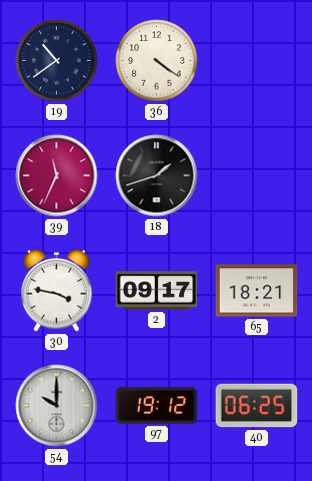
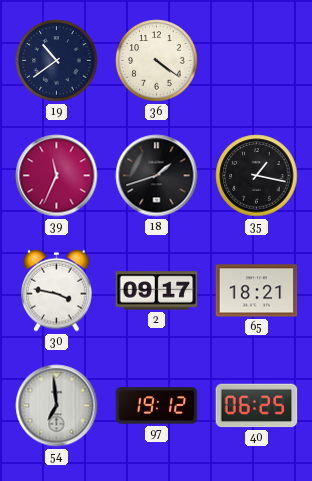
35: none -> 1:17
54: 10:00 -> 6:59
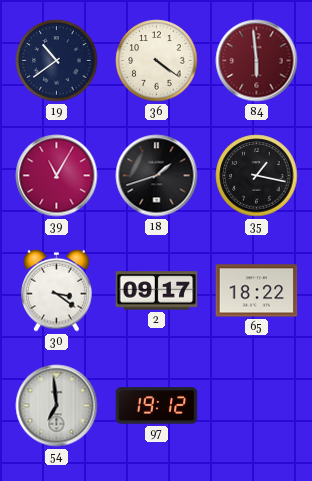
84: none -> 5:59
39: 11:34 -> 11:05
30: 3:47 -> 3:21
65: 18:21 -> 18:22
40: 06:25 -> none
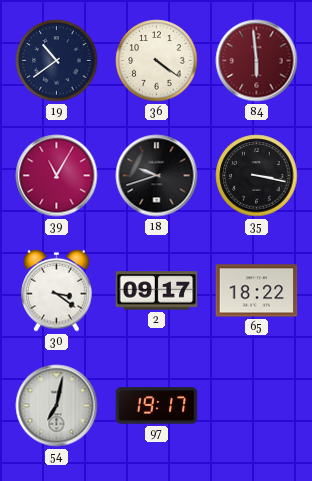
18: 1:42 -> 9:42
35: 1:17 -> 3:17
54: 6:59 -> 7:02
97: 19:12 -> 19:17
